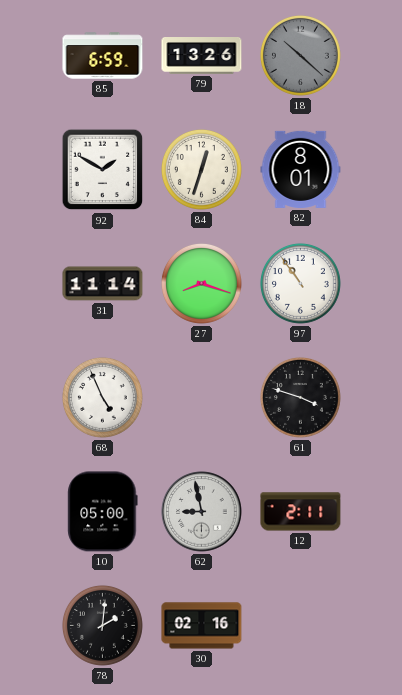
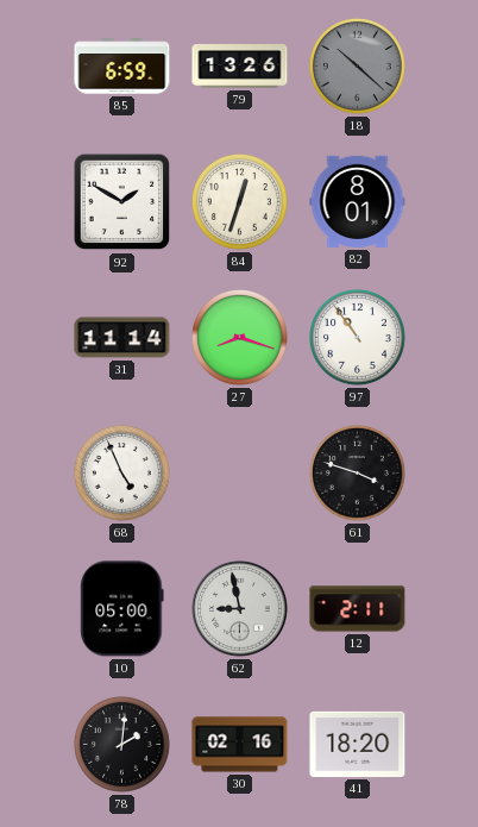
41: none -> 18:20
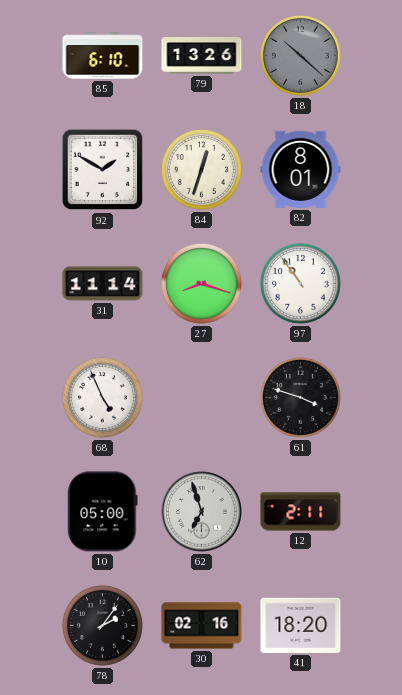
85: 6:59 -> 6:10
62: 8:58 -> 6:57
78: 2:01 -> 2:06
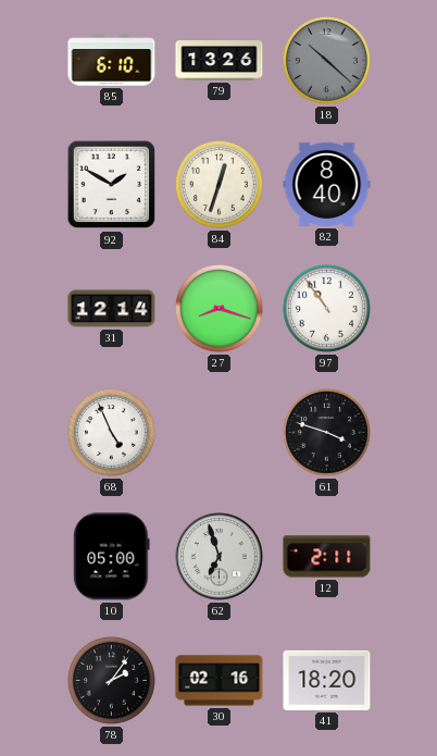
82: 8:01 -> 8:40
31: 11:14 -> 12:14
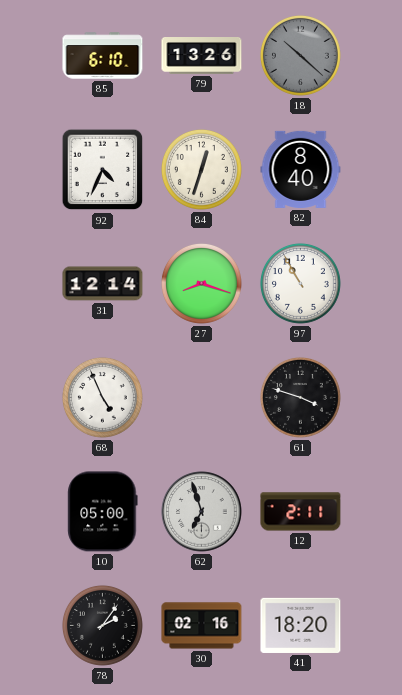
92: 1:50 -> 4:34
97: 10:54 -> 10:55
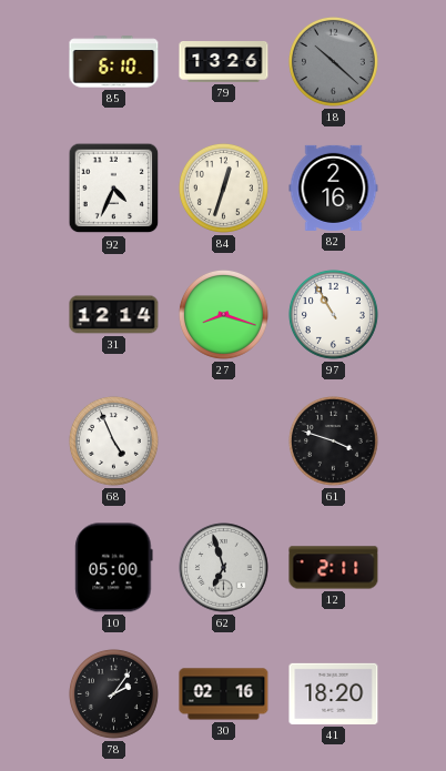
82: 8:40 -> 2:16
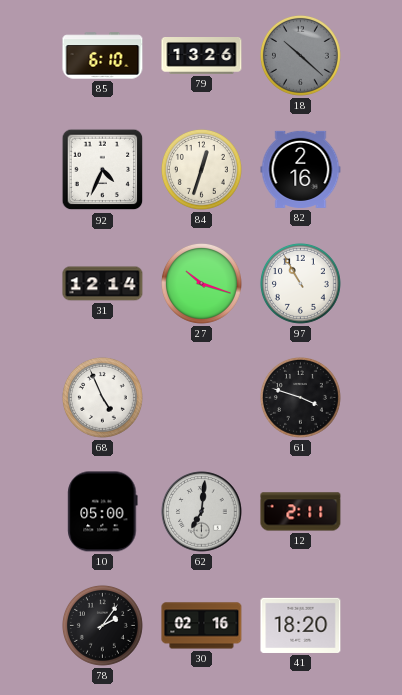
27: 8:18 -> 10:18
62: 6:57 -> 7:01
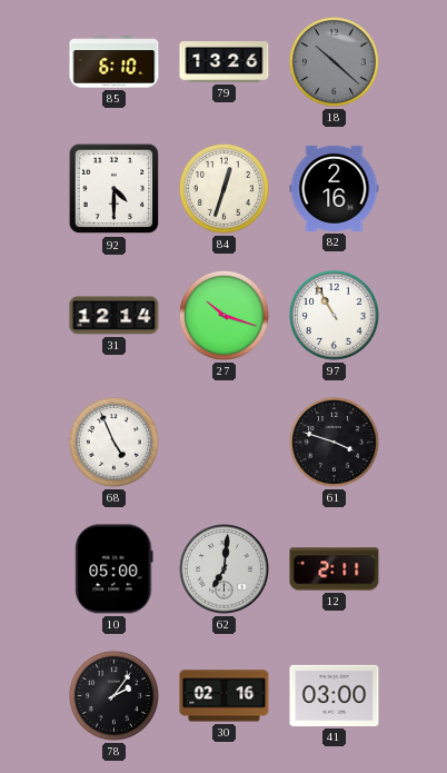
92: 4:34 -> 4:30
41: 18:20 -> 03:00
